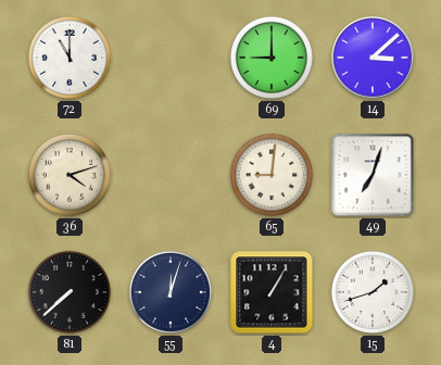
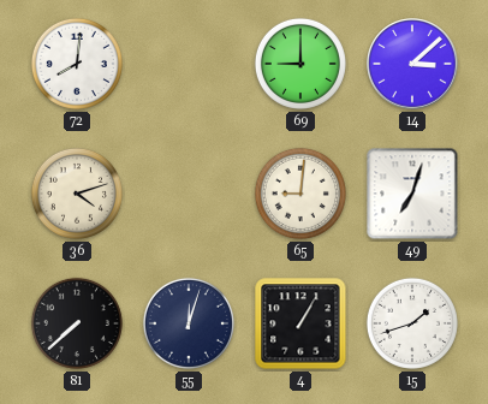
72: 11:00 -> 8:01
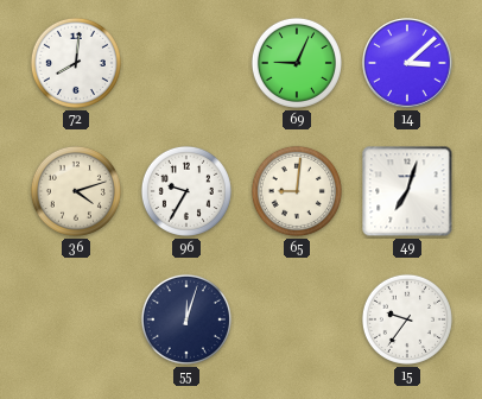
69: 9:00 -> 9:04
96: none -> 9:35
81: 7:38 -> none
4: 1:05 -> none
15: 1:42 -> 9:36
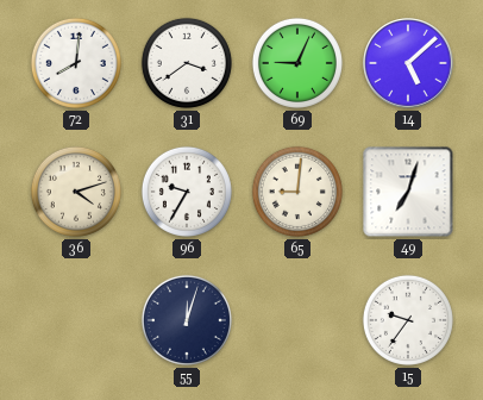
31: none -> 3:39
14: 3:08 -> 5:08
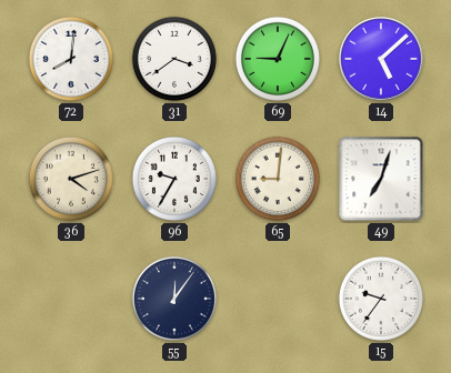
55: 12:03 -> 12:06
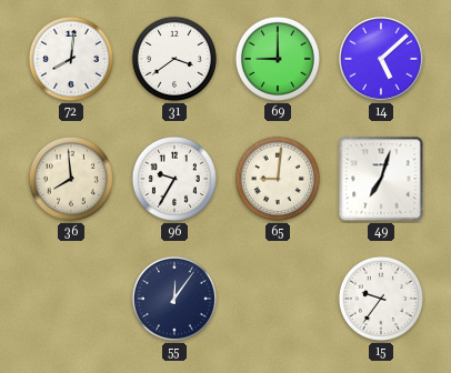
69: 9:04 -> 9:00
36: 4:12 -> 7:59
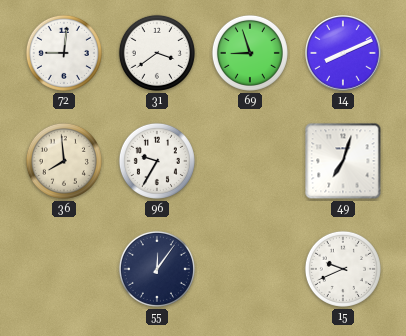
72: 8:01 -> 9:01
69: 9:00 -> 8:57
14: 5:08 -> 8:11
65: 9:01 -> none
15: 9:36 -> 9:41
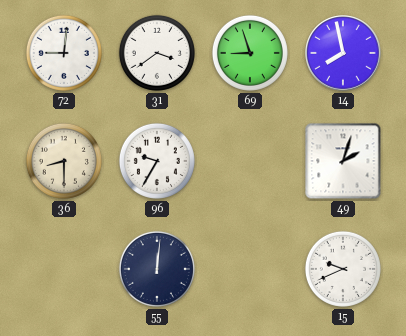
14: 8:11 -> 7:58
36: 7:59 -> 8:30
49: 7:03 -> 2:03
55: 12:06 -> 12:01
